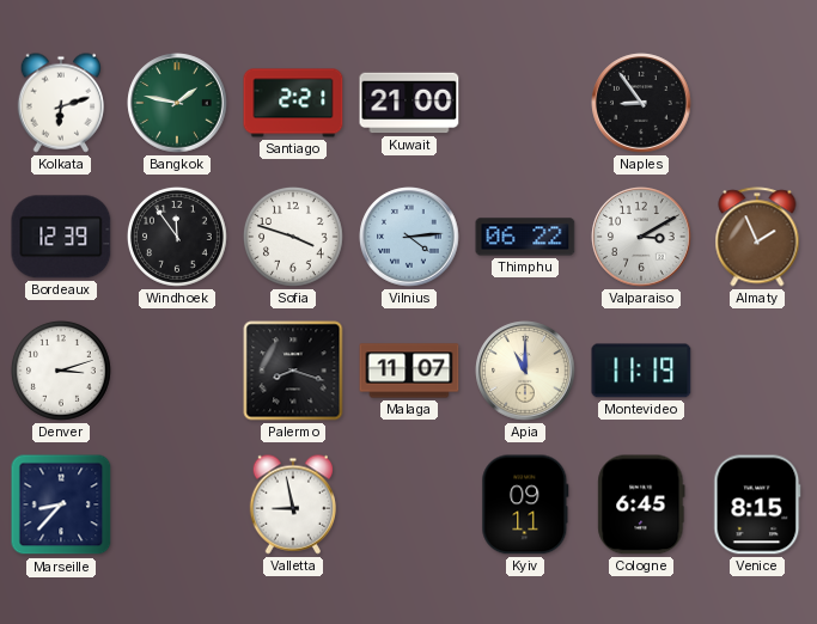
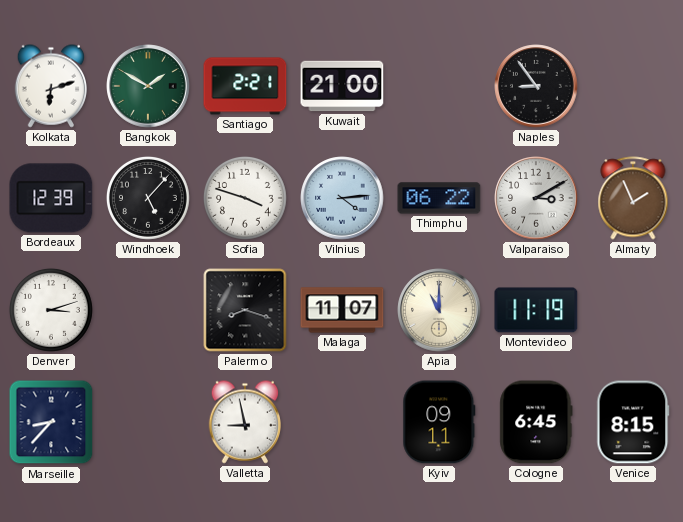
Bangkok: 1:47 -> 1:50
Windhoek: 11:54 -> 5:07
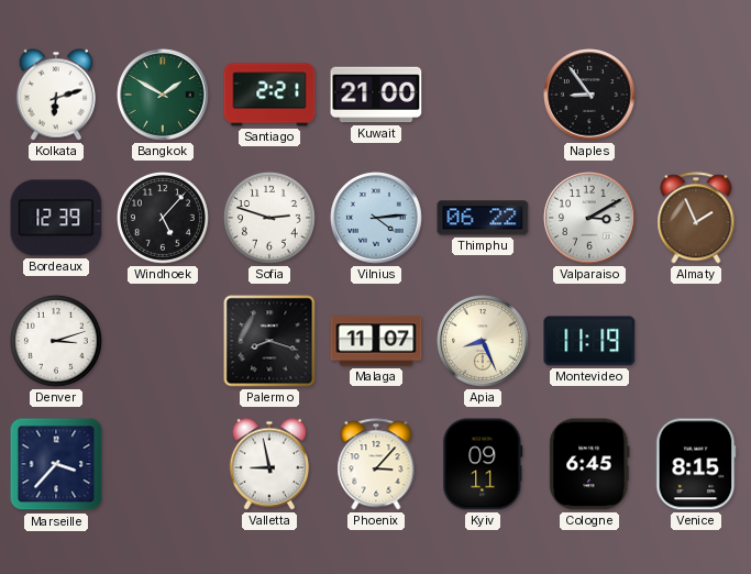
Sofia: 3:48 -> 2:48
Apia: 11:00 -> 8:26
Marseille: 8:37 -> 3:37
Phoenix: none -> 3:07
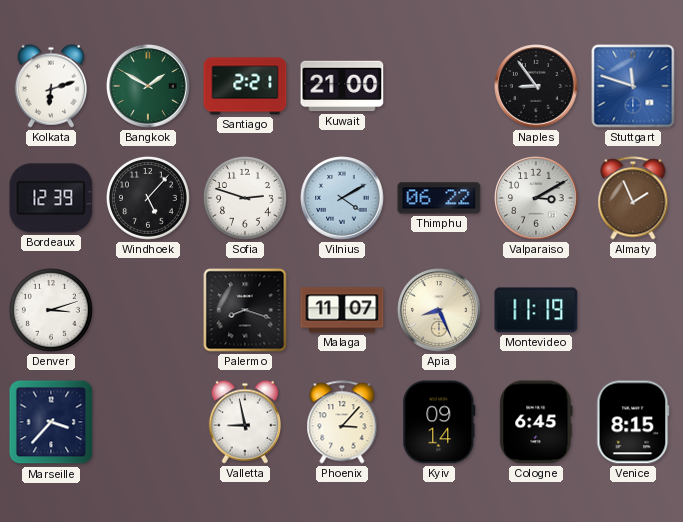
Stuttgart: none -> 11:48
Vilnius: 4:14 -> 4:10
Kyiv: 09:11 -> 09:14
